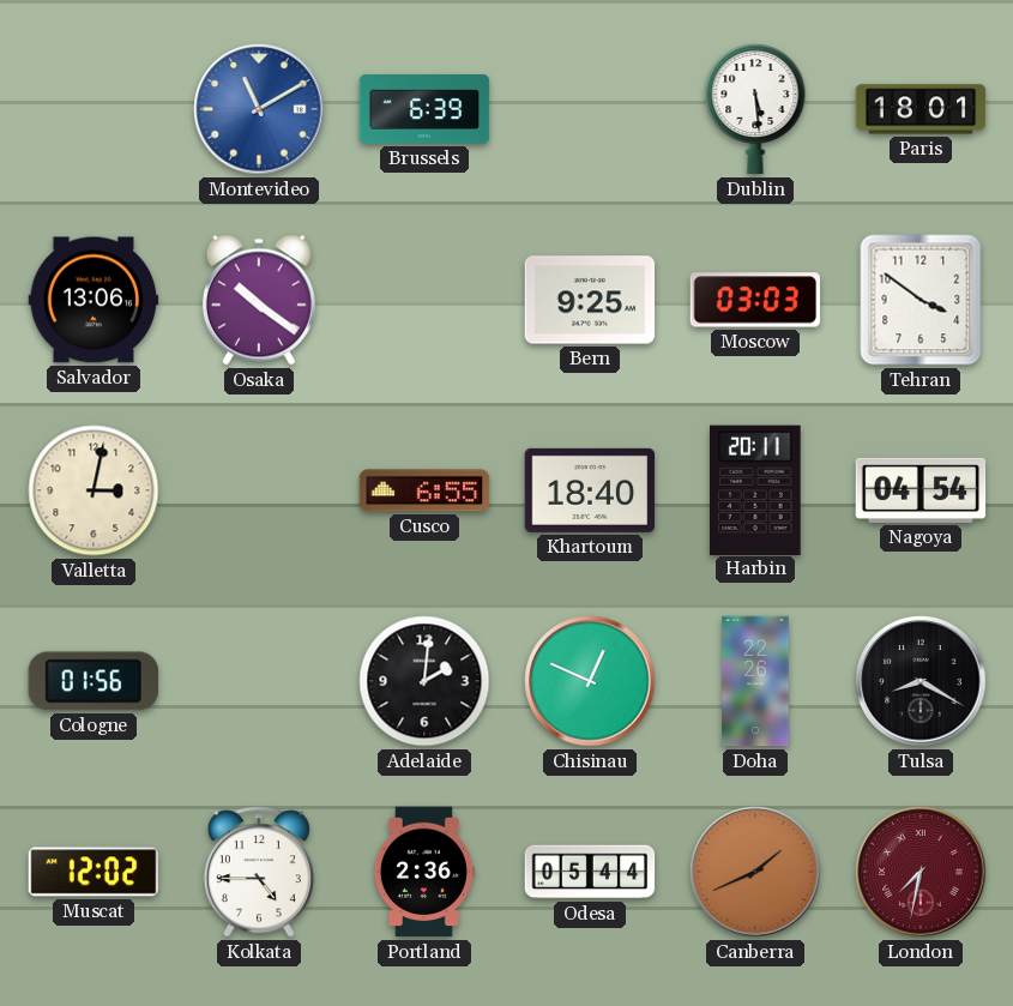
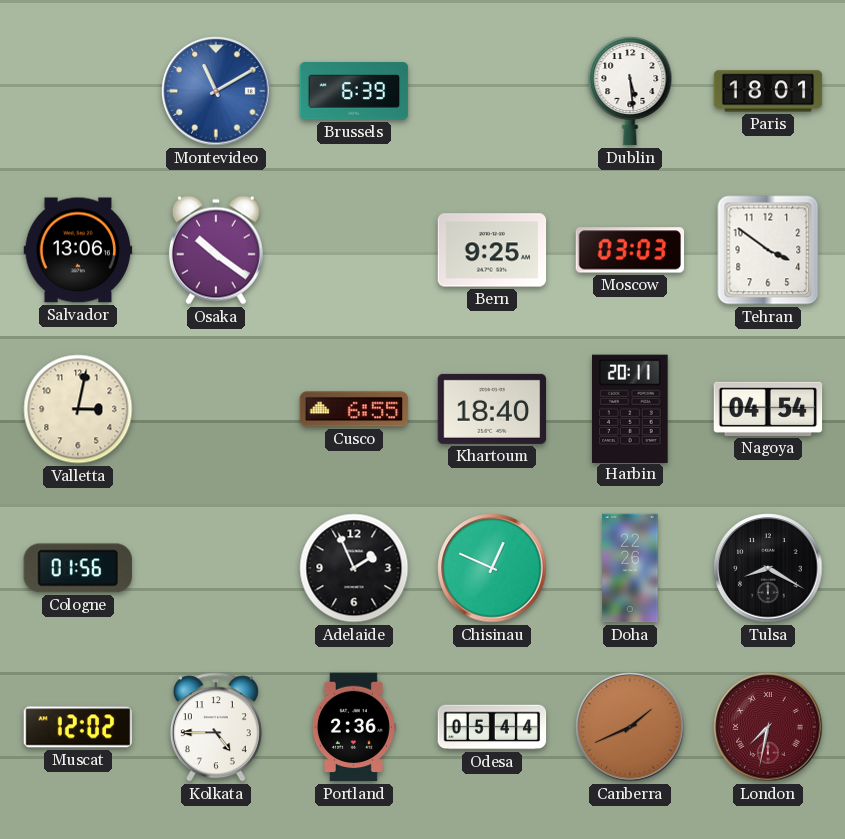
Adelaide: 2:01 -> 1:56
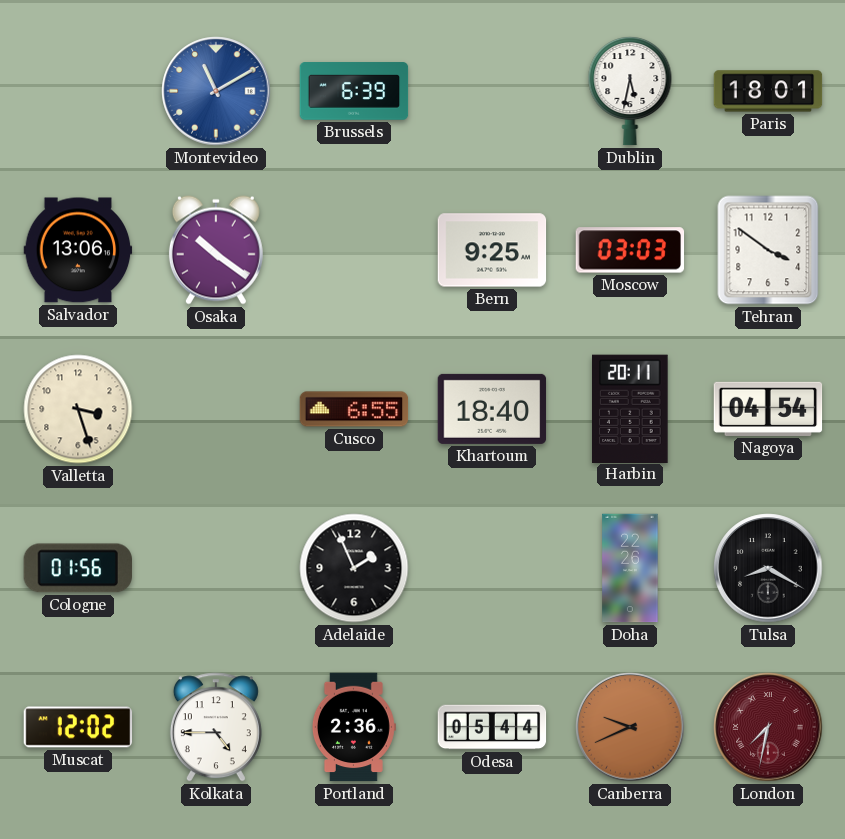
Dublin: 5:29 -> 5:32
Valletta: 3:02 -> 3:27
Chisinau: 12:49 -> none
Canberra: 1:41 -> 9:41
